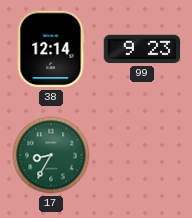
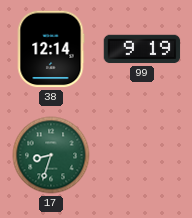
99: 9:23 -> 9:19
17: 8:35 -> 8:33
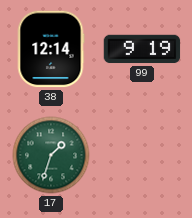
17: 8:33 -> 1:33
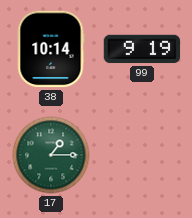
38: 12:14 -> 10:14
17: 1:33 -> 1:15
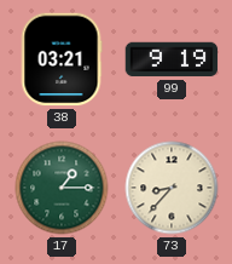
38: 10:14 -> 03:21
73: none -> 8:37
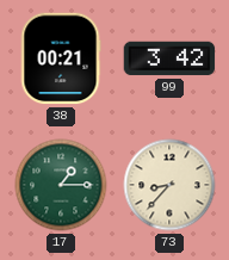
38: 03:21 -> 00:21
99: 9:19 -> 3:42
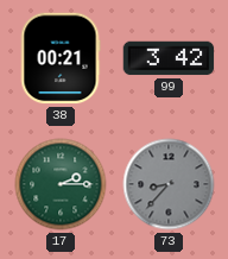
17: 1:15 -> 2:15
73 dial: cream -> grey
